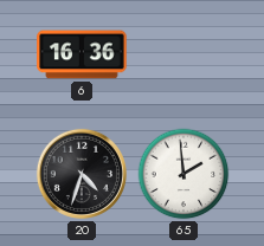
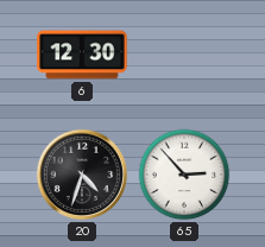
6: 16:36 -> 12:30
65: 1:59 -> 2:53
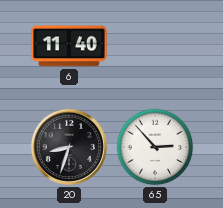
6: 12:30 -> 11:40
20: 4:33 -> 8:33
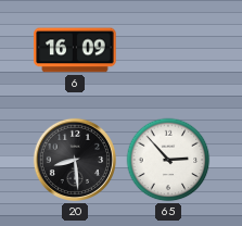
6: 11:40 -> 16:09
20: 8:33 -> 8:29
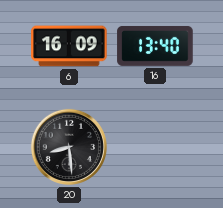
16: none -> 13:40
65: 2:53 -> none
